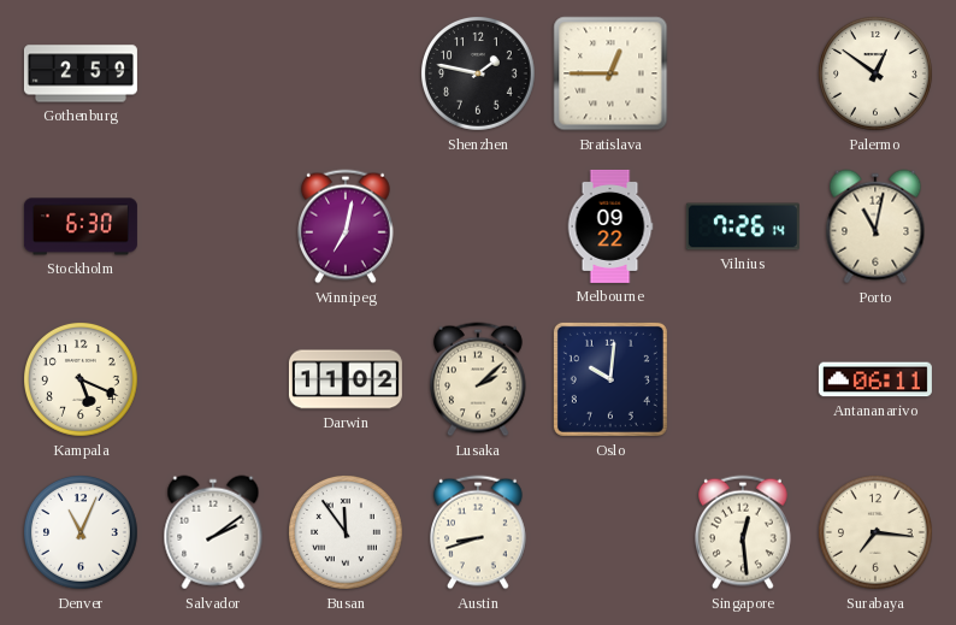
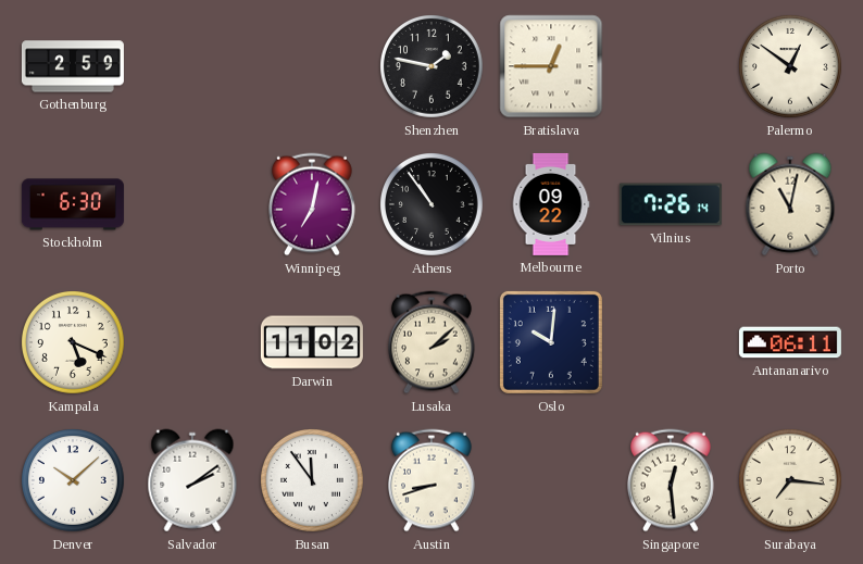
Athens: none -> 10:54
Denver: 11:04 -> 10:08
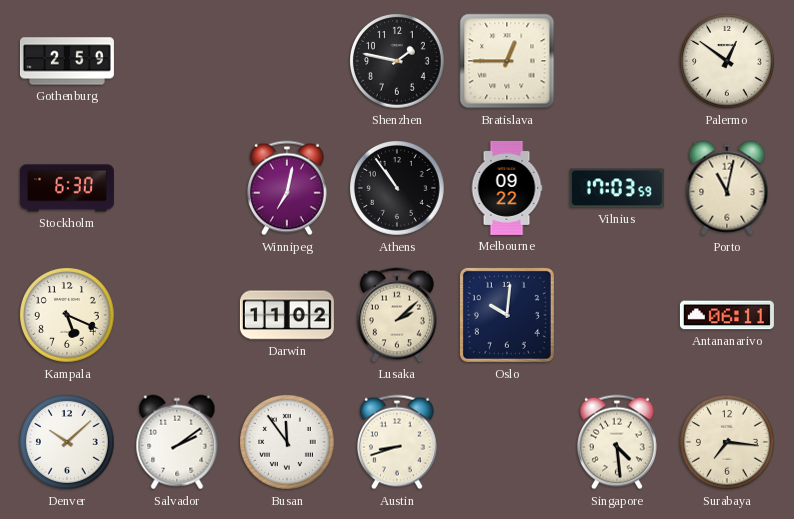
Vilnius: 7:26 -> 17:03
Singapore: 12:29 -> 4:29
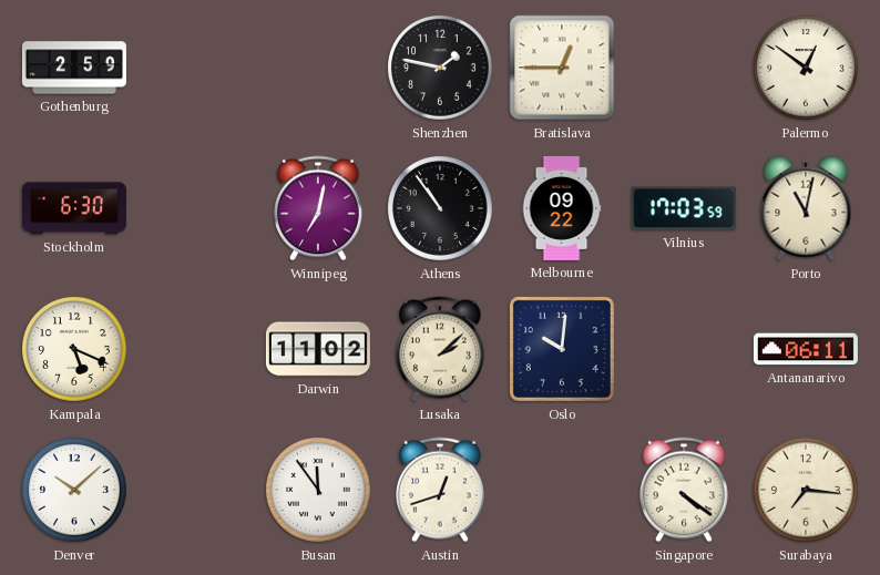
Salvador: 2:09 -> none
Austin: 8:42 -> 12:42
Singapore: 4:29 -> 4:21
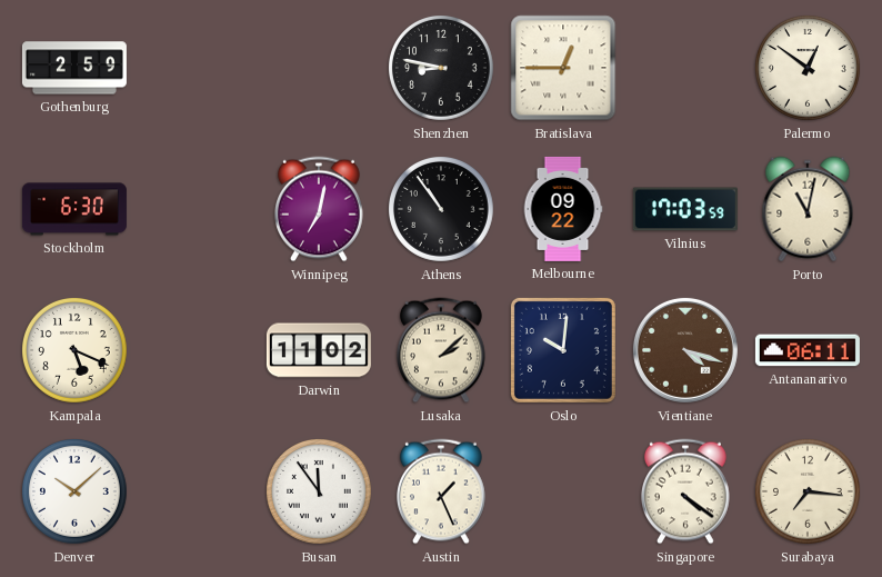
Shenzhen: 1:47 -> 8:47
Vientiane: none -> 4:18
Austin: 12:42 -> 1:26
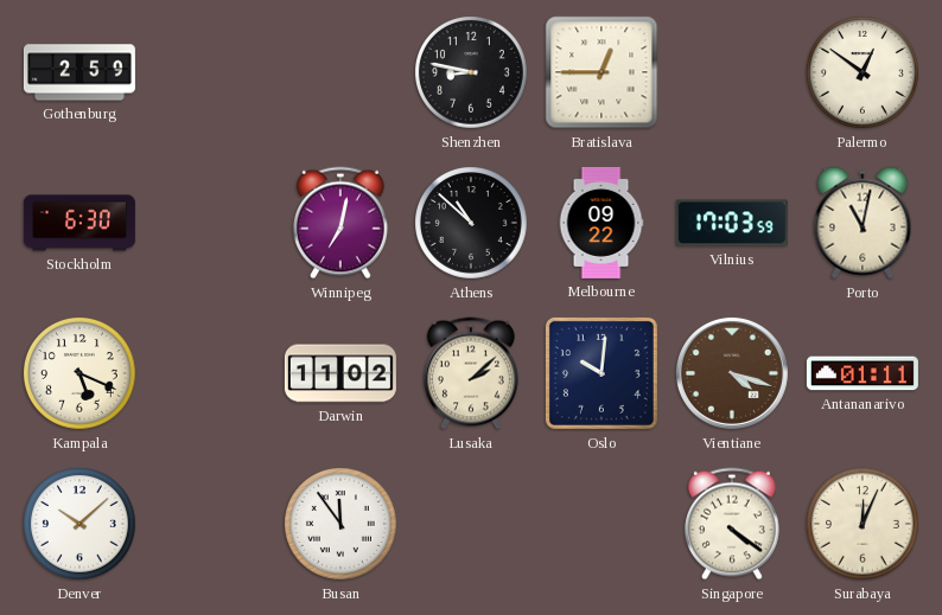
Athens: 10:54 -> 10:52
Antananarivo: 06:11 -> 01:11
Austin: 1:26 -> none
Surabaya: 7:16 -> 12:04
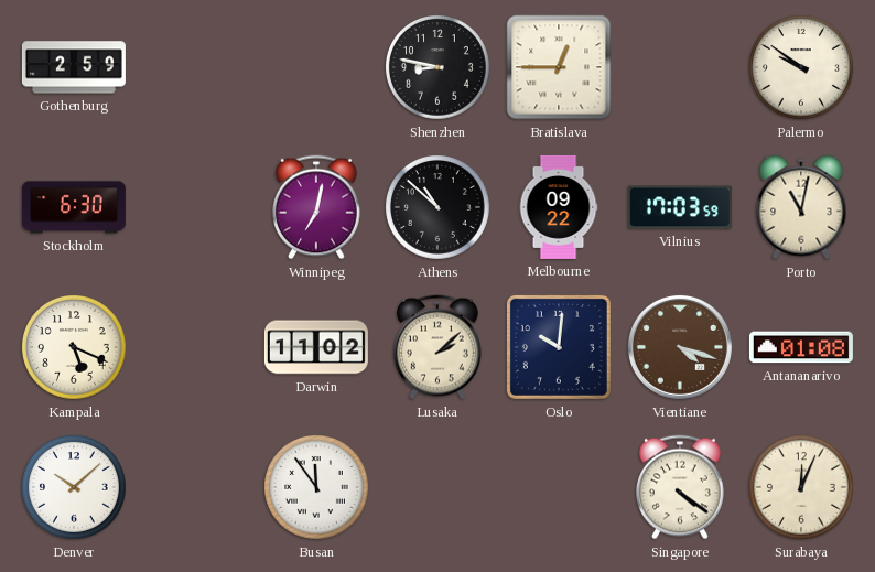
Palermo: 12:51 -> 9:51
Antananarivo: 01:11 -> 01:08
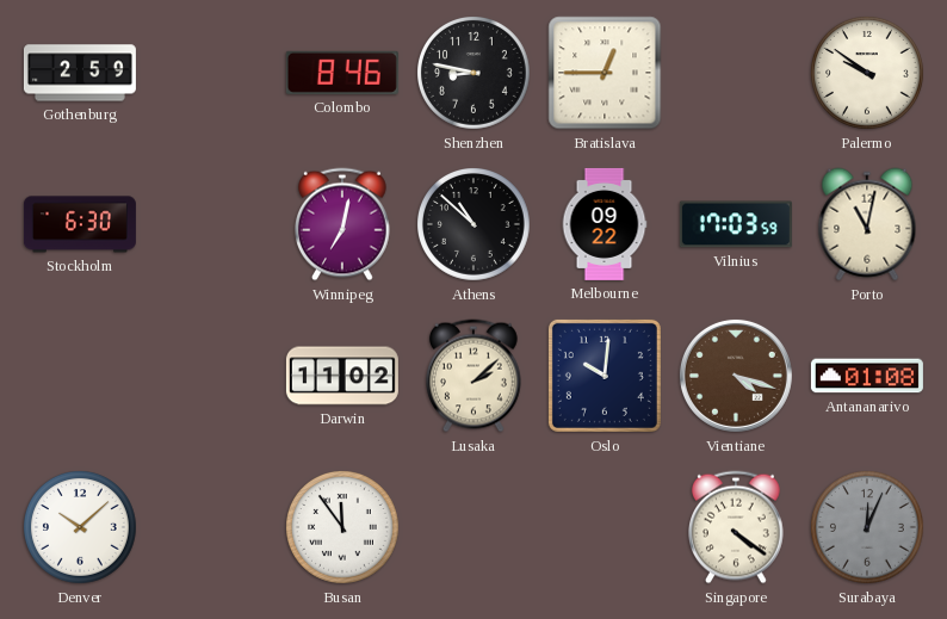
Colombo: none -> 8:46
Kampala: 5:19 -> none
Surabaya dial: cream -> grey
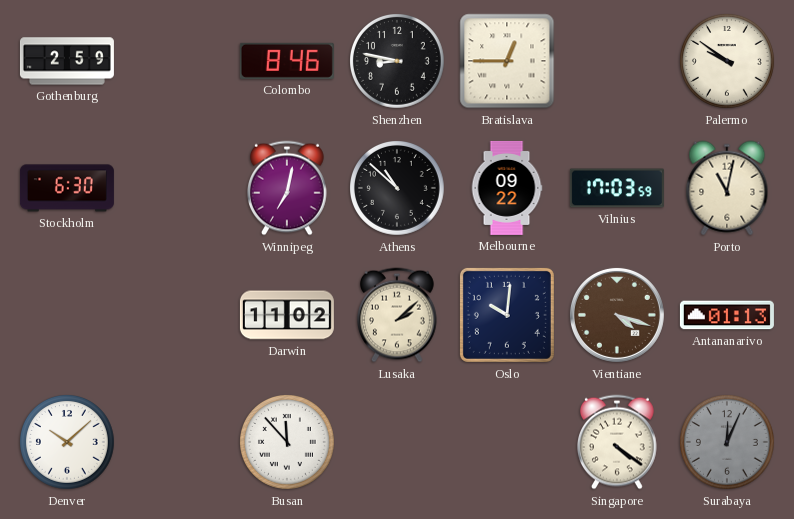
Antananarivo: 01:08 -> 01:13
Busan: 11:54 -> 11:53
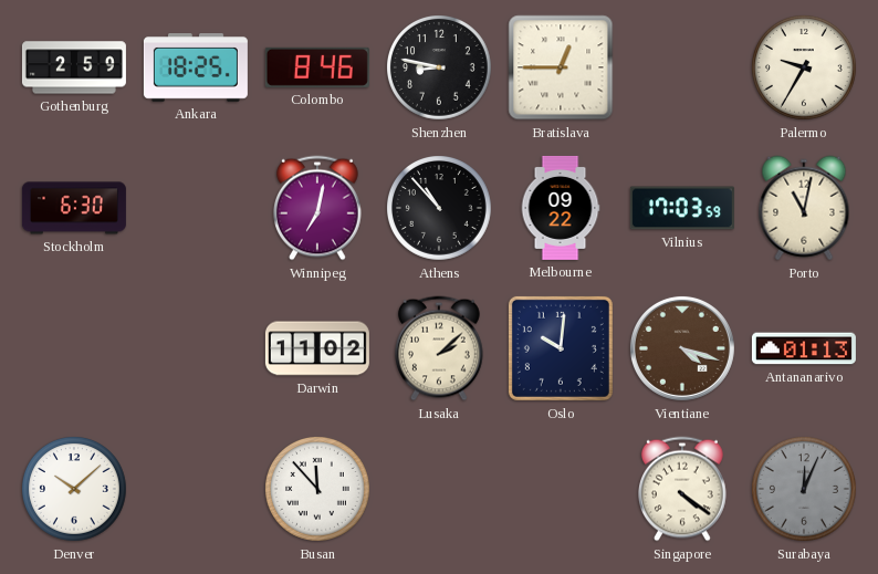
Ankara: none -> 18:25
Palermo: 9:51 -> 9:35
Athens: 10:52 -> 10:53
